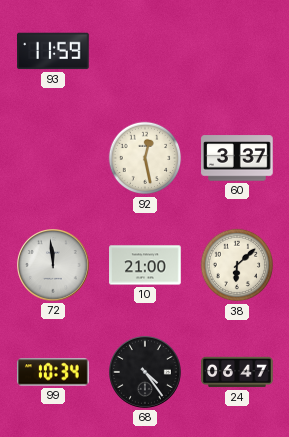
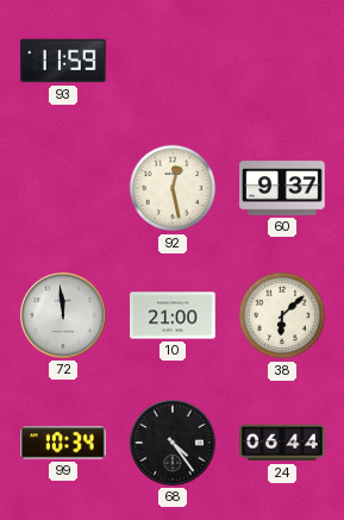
60: 3:37 -> 9:37
24: 06:47 -> 06:44
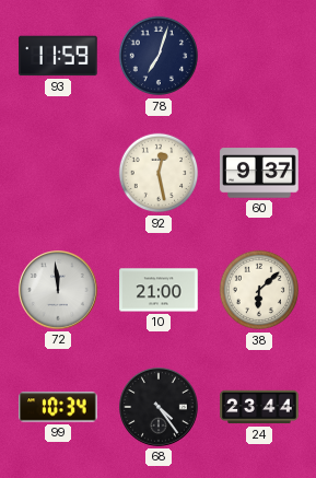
78: none -> 7:03
24: 06:44 -> 23:44
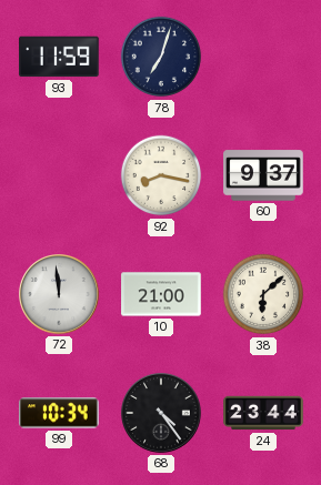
92: 12:28 -> 8:17
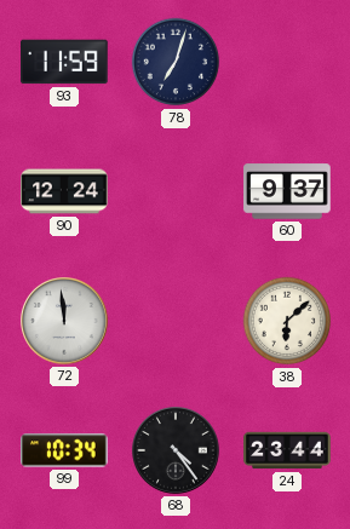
90: none -> 12:24
92: 8:17 -> none
10: 21:00 -> none
